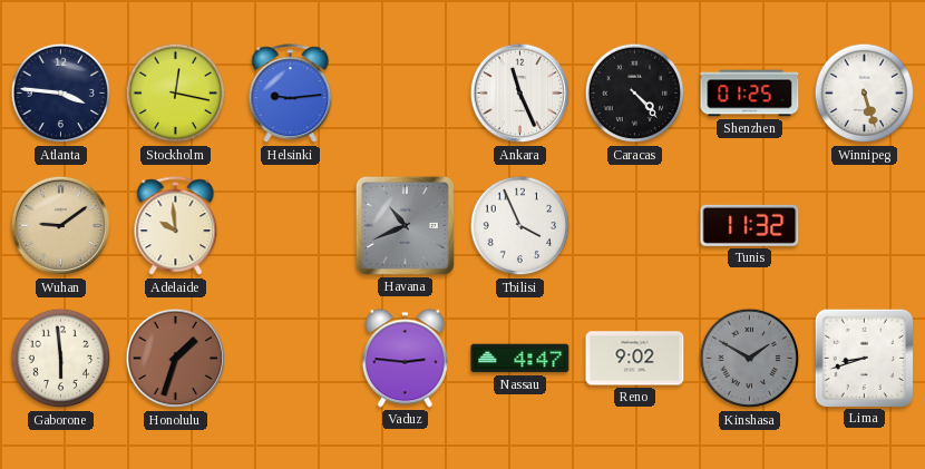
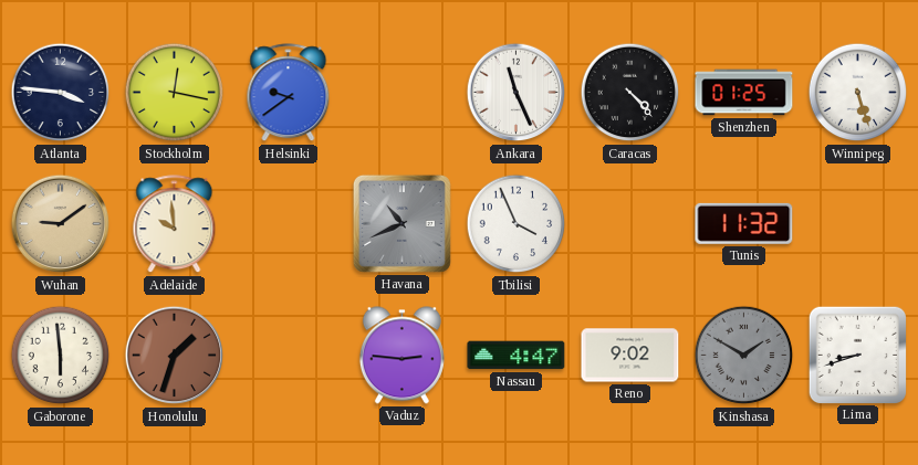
Helsinki: 9:14 -> 9:39
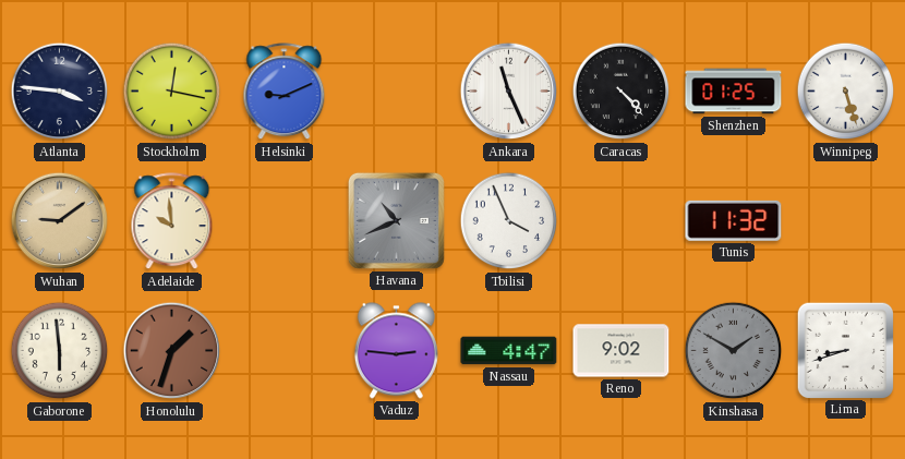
Helsinki: 9:39 -> 9:11
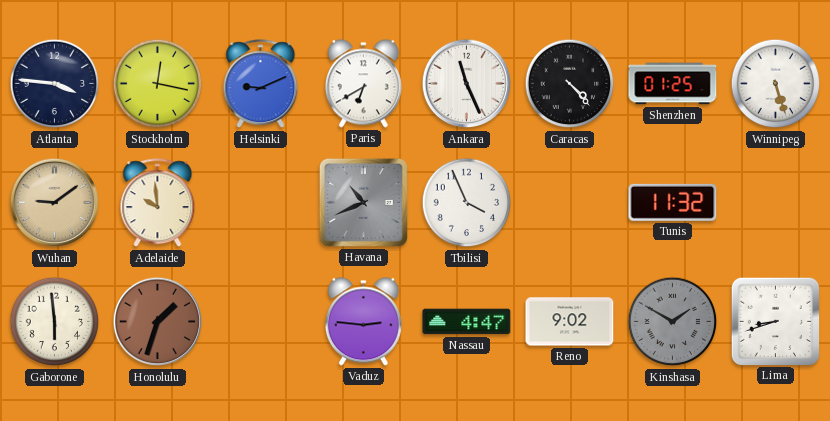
Paris: none -> 6:40
